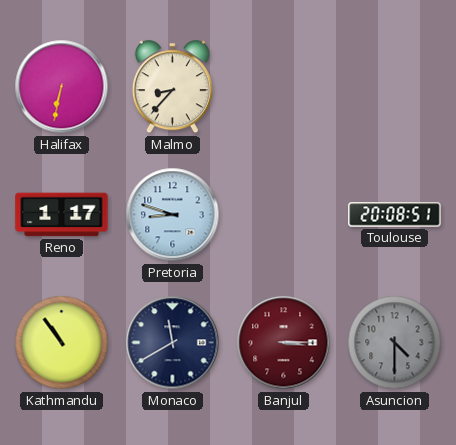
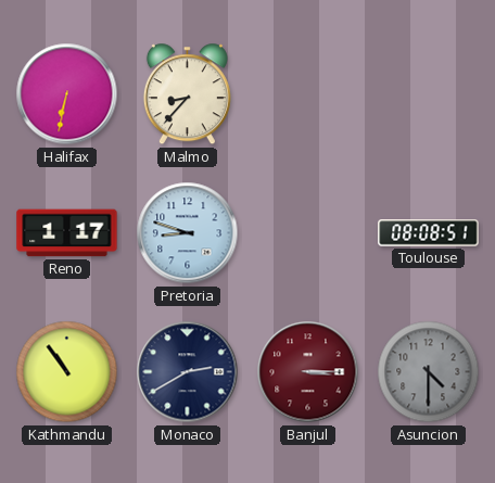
Toulouse: 20:08 -> 08:08
Monaco: 11:40 -> 2:40
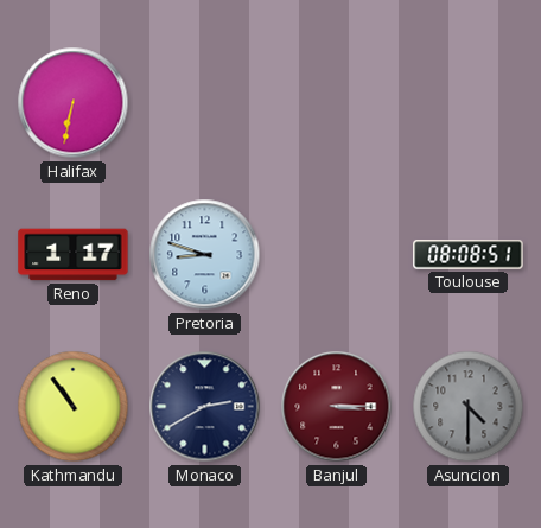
Malmo: 8:37 -> none
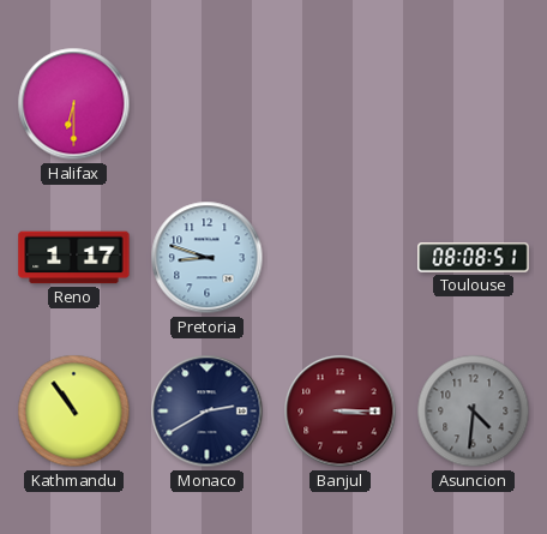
Halifax: 6:32 -> 6:30
Asuncion: 4:30 -> 4:31
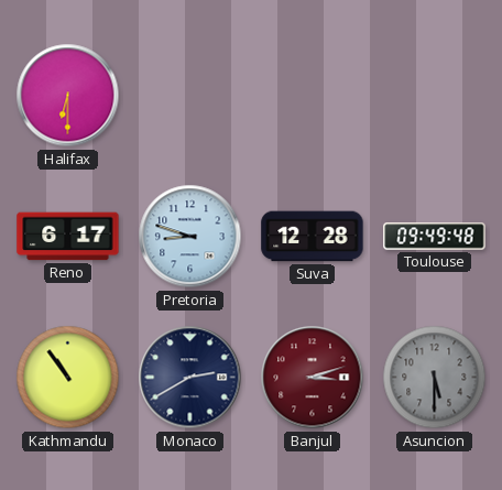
Reno: 1:17 -> 6:17
Suva: none -> 12:28
Toulouse: 08:08 -> 09:49
Banjul: 3:15 -> 3:12
Asuncion: 4:31 -> 5:30
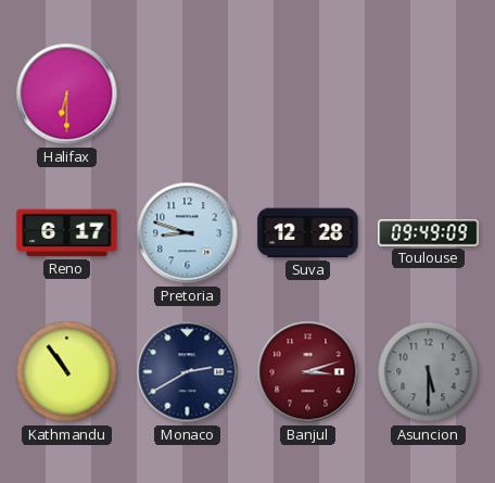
Toulouse: 09:49:48 -> 09:49:09
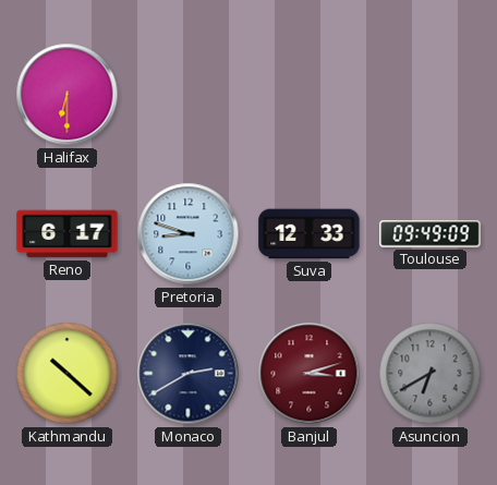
Suva: 12:28 -> 12:33
Kathmandu: 10:54 -> 10:22
Asuncion: 5:30 -> 6:40
